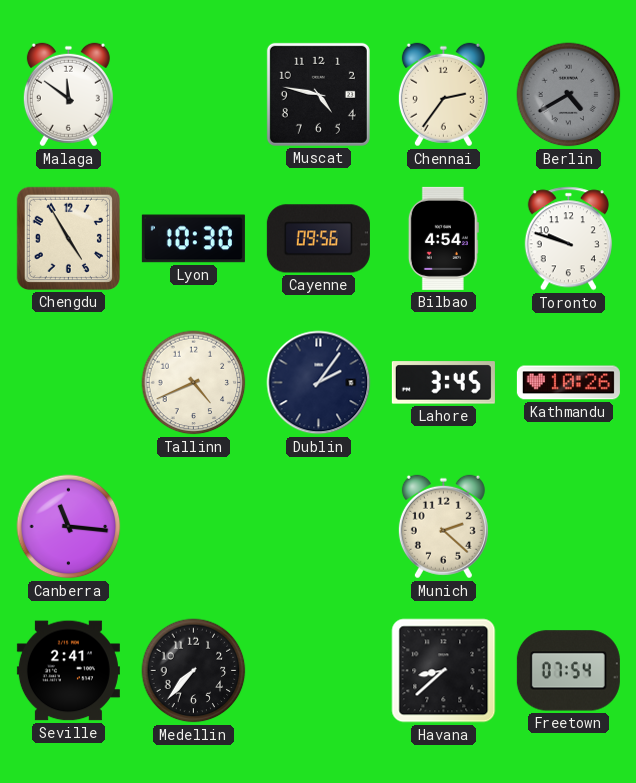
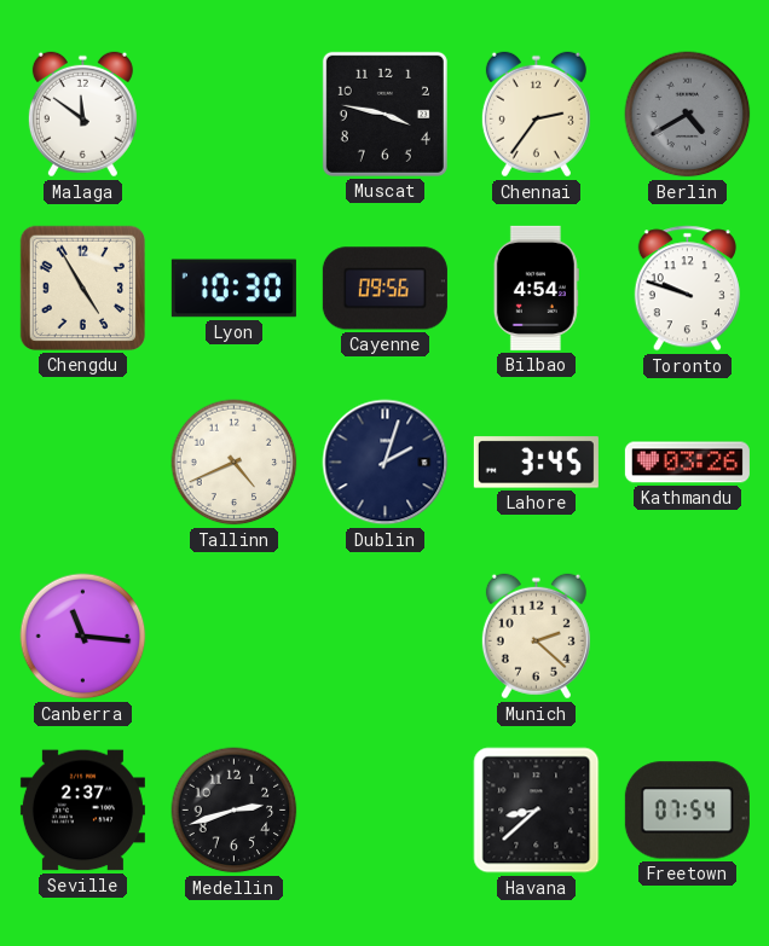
Muscat: 4:47 -> 3:47
Dublin: 2:06 -> 2:03
Kathmandu: 10:26 -> 03:26
Seville: 2:41 -> 2:37
Medellin: 7:37 -> 2:42
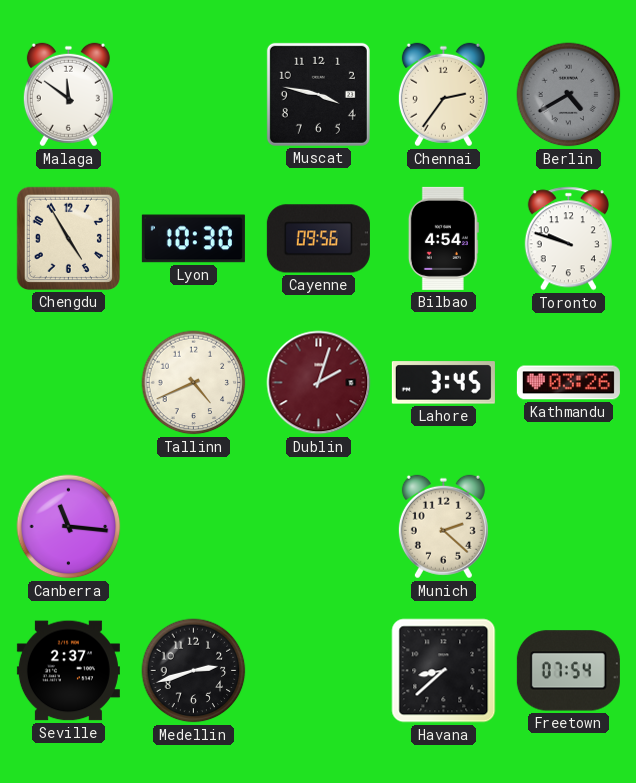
Dublin dial: navy -> burgundy
